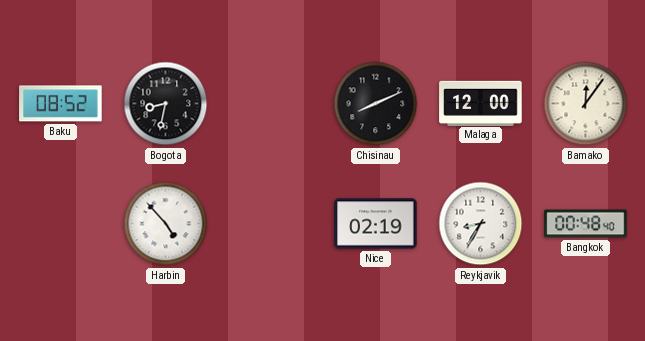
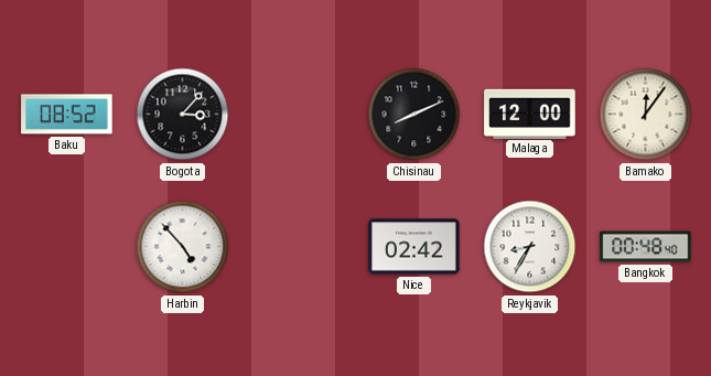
Bogota: 8:32 -> 3:07
Nice: 02:19 -> 02:42
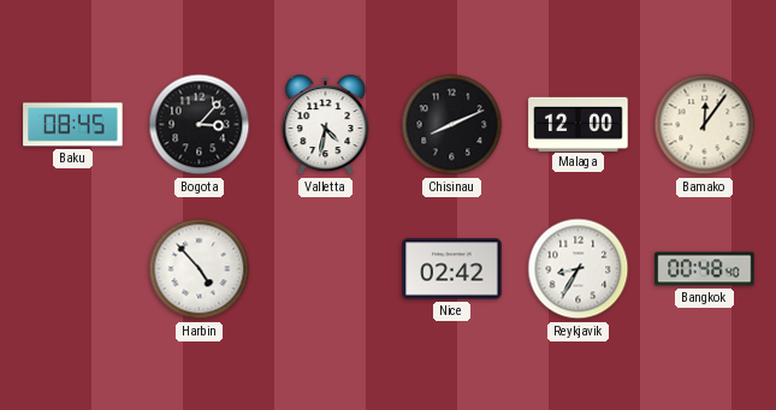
Baku: 08:52 -> 08:45
Valletta: none -> 4:32
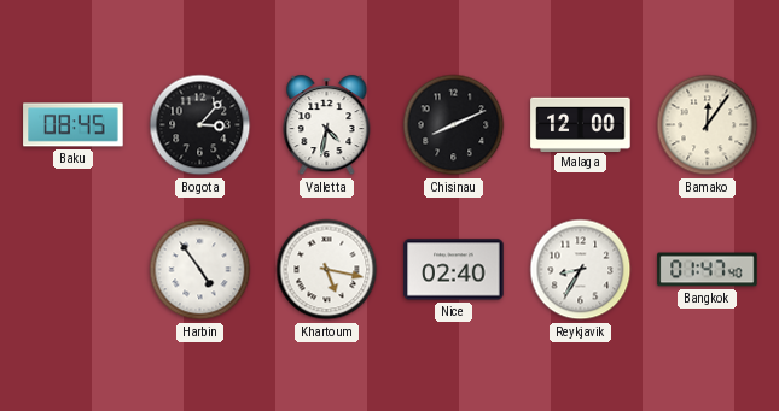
Harbin: 4:53 -> 4:54
Khartoum: none -> 5:17
Nice: 02:42 -> 02:40
Bangkok: 00:48 -> 01:47
